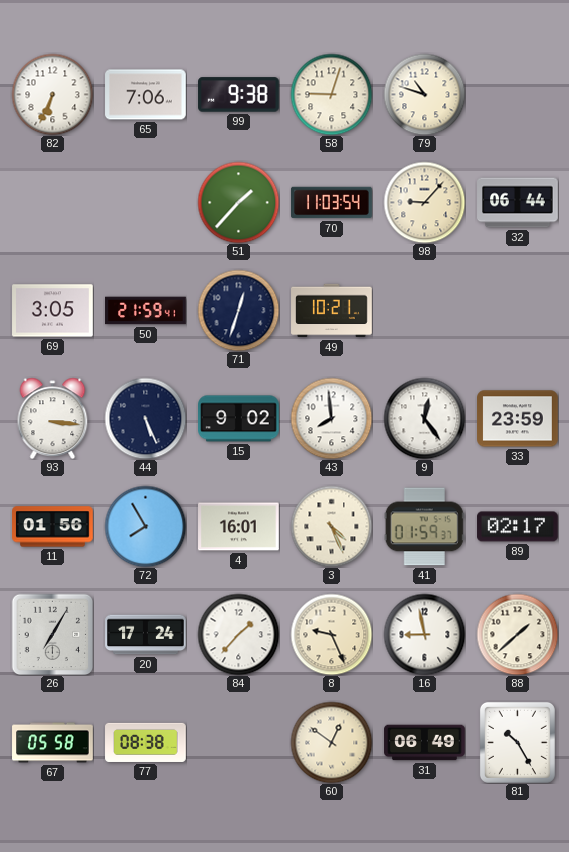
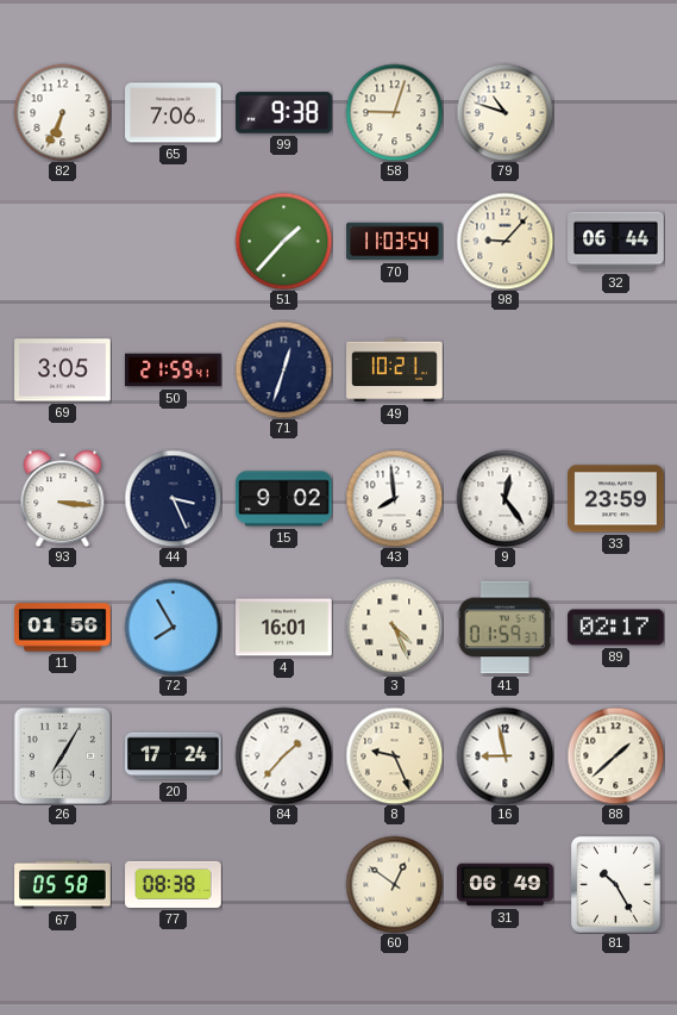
44: 5:26 -> 3:26
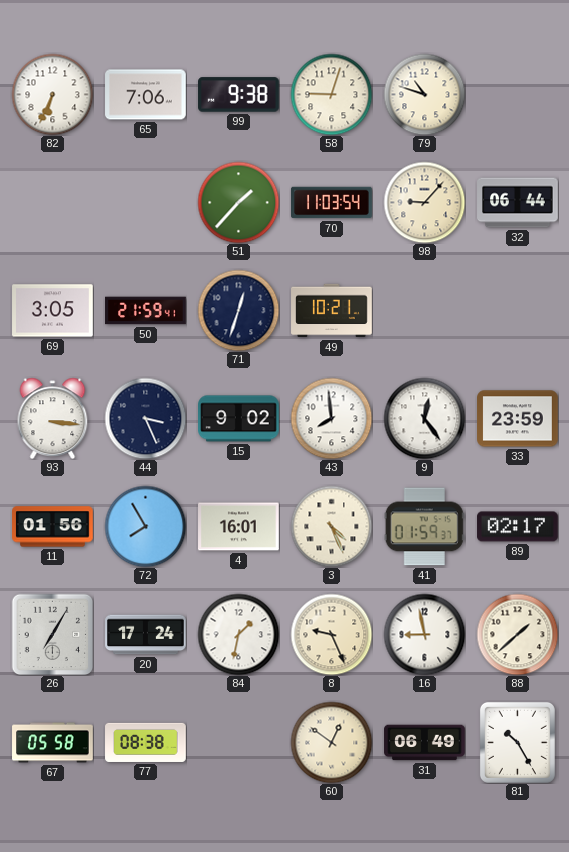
84: 1:37 -> 1:32
